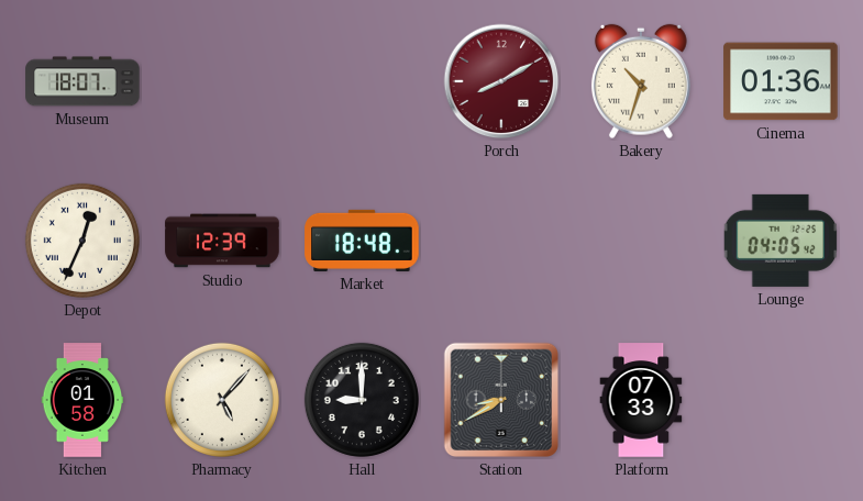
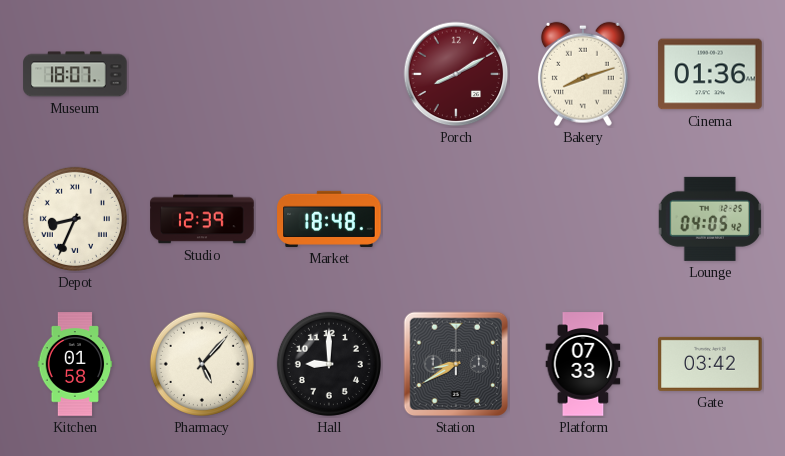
Bakery: 10:33 -> 8:12
Depot: 12:34 -> 8:34
Gate: none -> 03:42
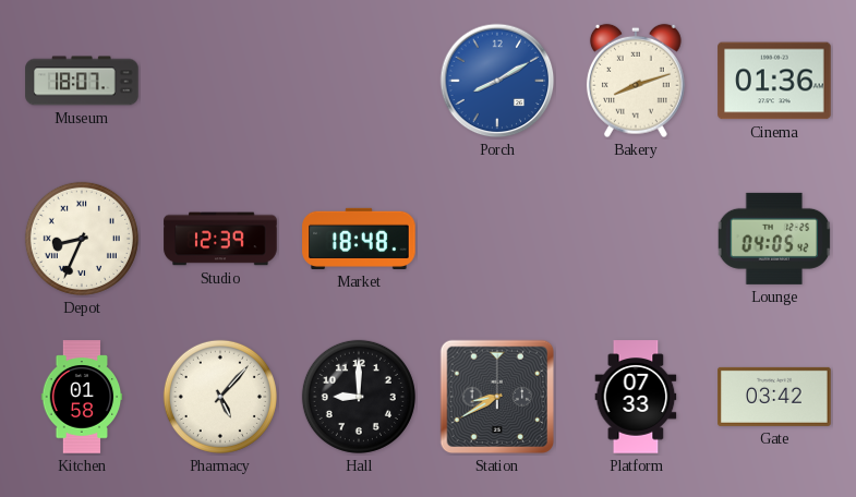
Porch dial: burgundy -> blue
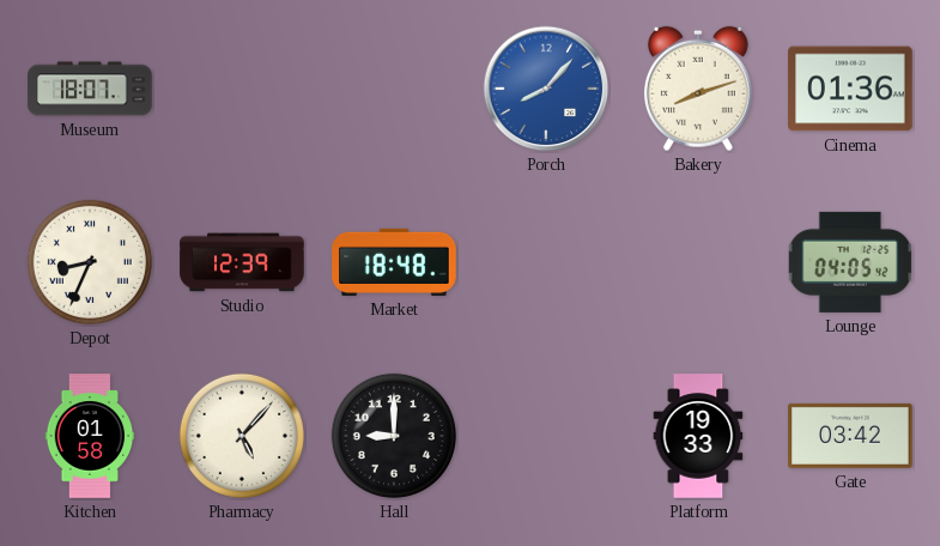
Porch: 8:10 -> 8:07
Station: 8:40 -> none
Platform: 07:33 -> 19:33
